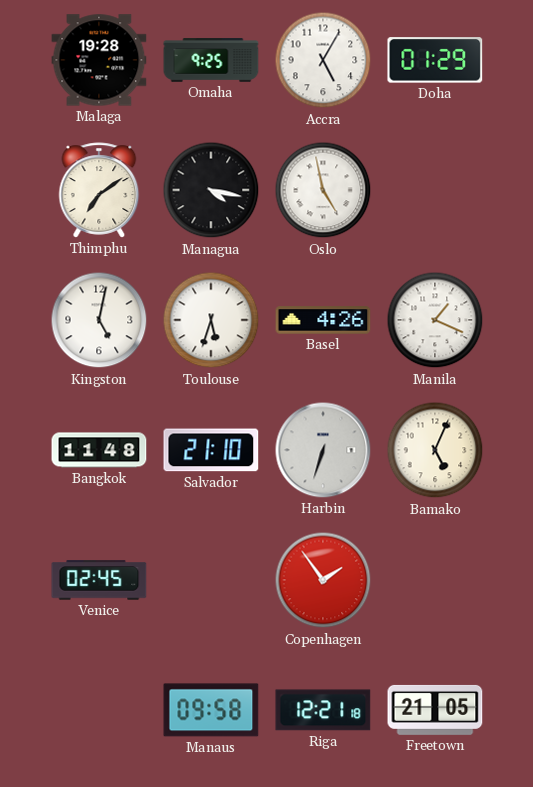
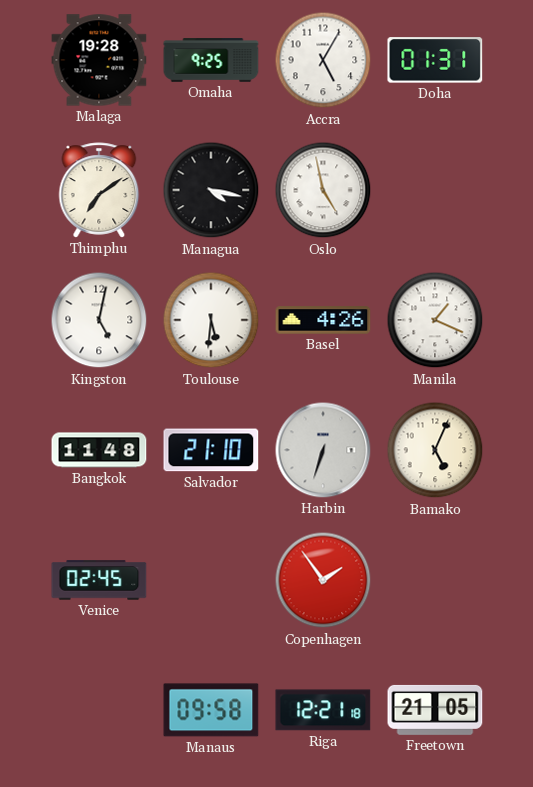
Doha: 01:29 -> 01:31
Toulouse: 5:33 -> 5:31
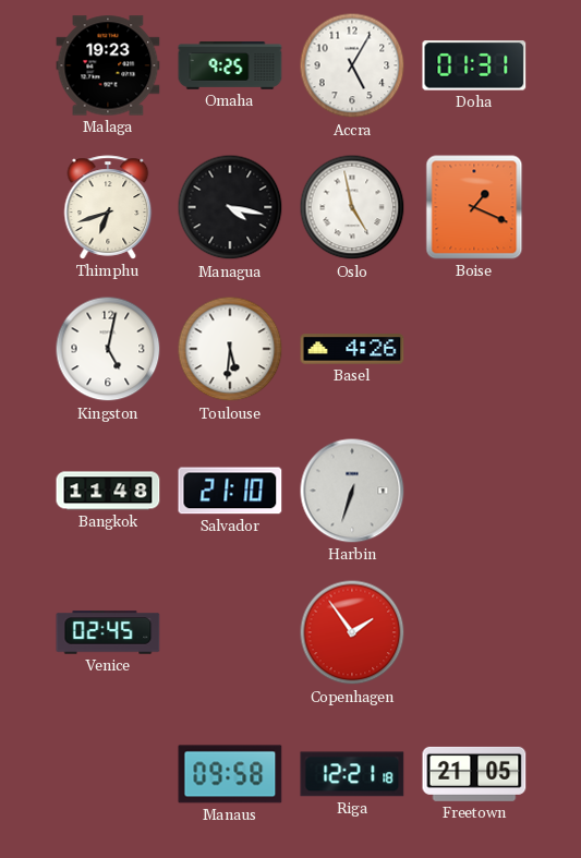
Malaga: 19:28 -> 19:23
Thimphu: 7:09 -> 6:42
Boise: none -> 1:19
Manila: 1:19 -> none
Bamako: 5:04 -> none
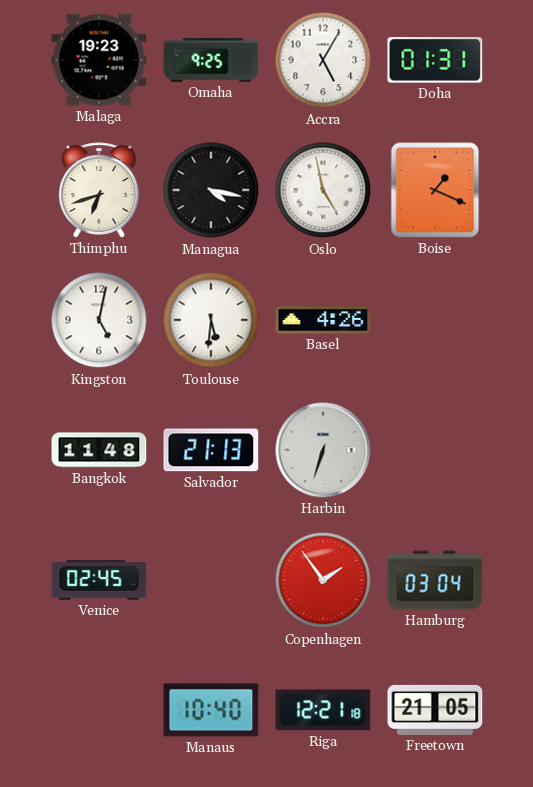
Salvador: 21:10 -> 21:13
Hamburg: none -> 03:04
Manaus: 09:58 -> 10:40
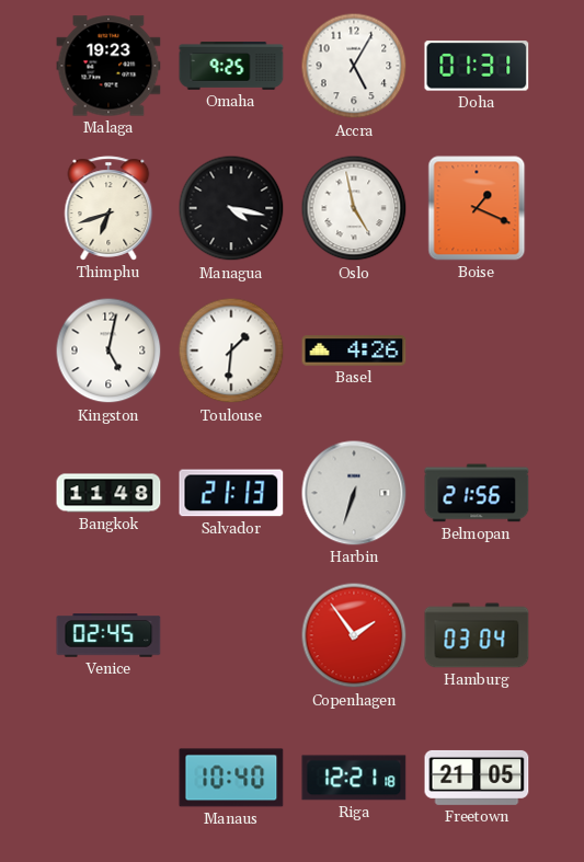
Toulouse: 5:31 -> 1:31
Belmopan: none -> 21:56
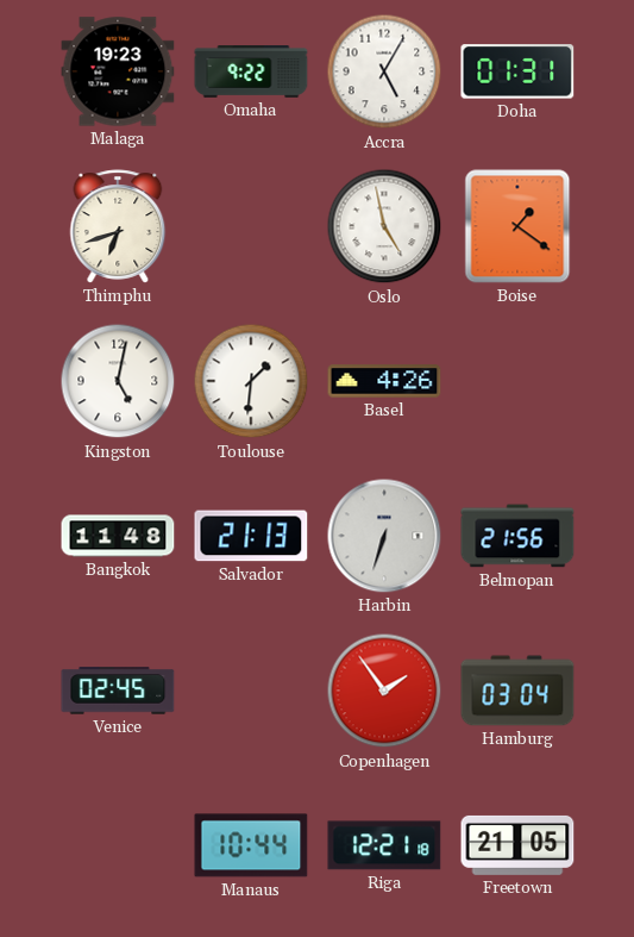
Omaha: 9:25 -> 9:22
Managua: 4:17 -> none
Boise: 1:19 -> 1:21
Manaus: 10:40 -> 10:44
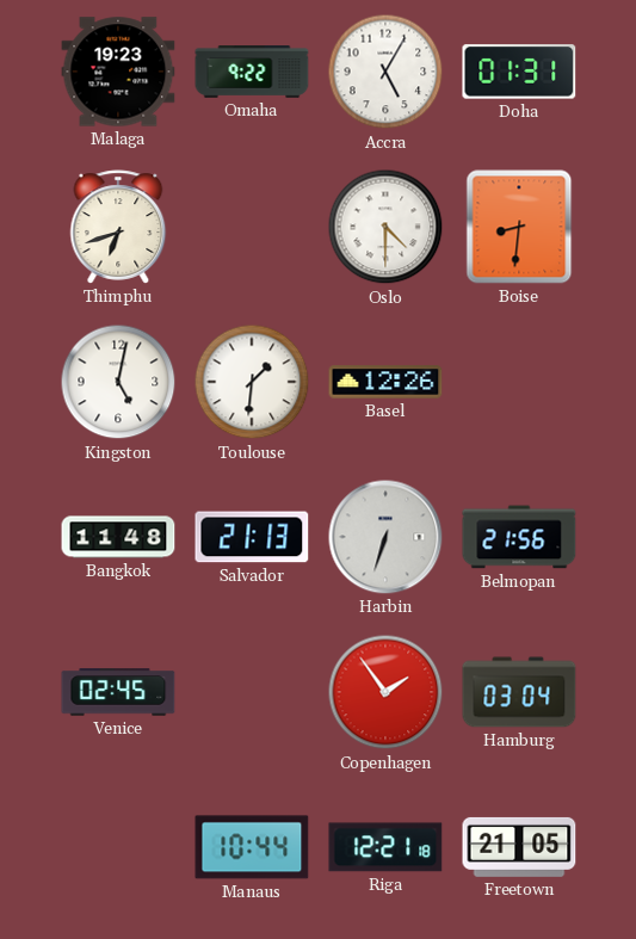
Oslo: 4:58 -> 4:30
Boise: 1:21 -> 8:31
Basel: 4:26 -> 12:26
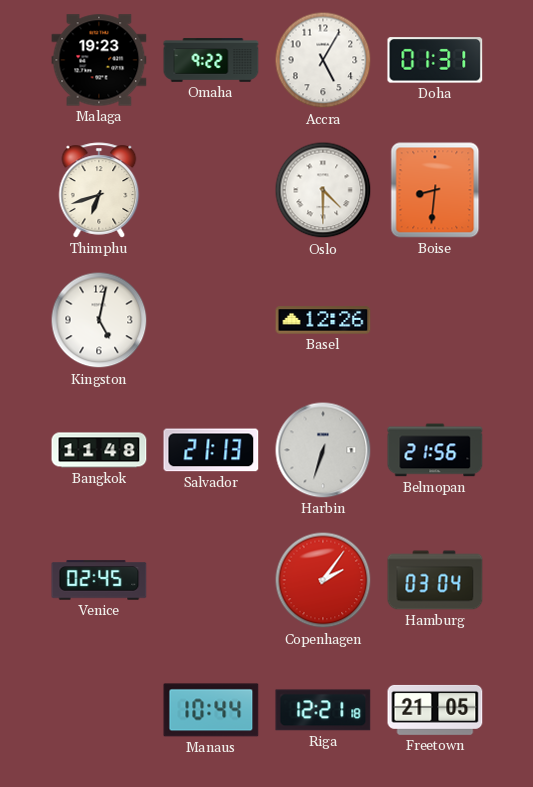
Toulouse: 1:31 -> none
Copenhagen: 1:54 -> 2:06
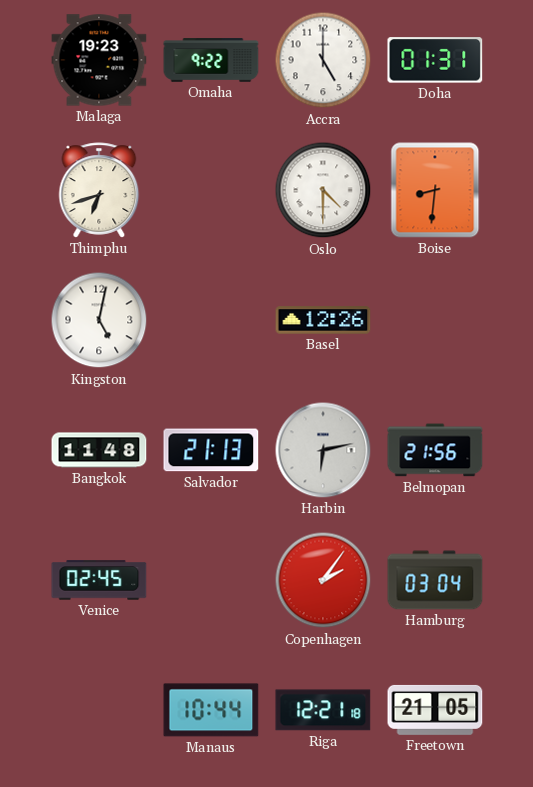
Accra: 5:05 -> 5:00
Harbin: 6:33 -> 6:13
